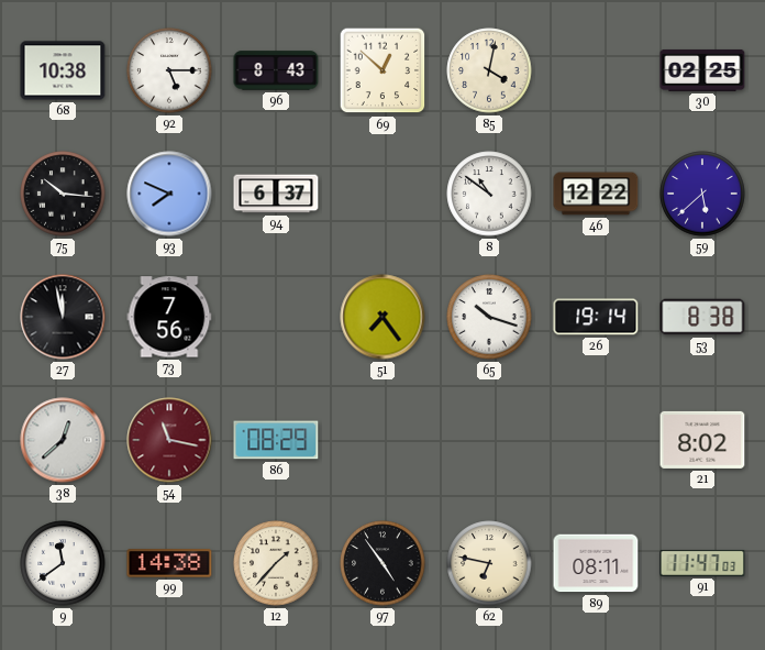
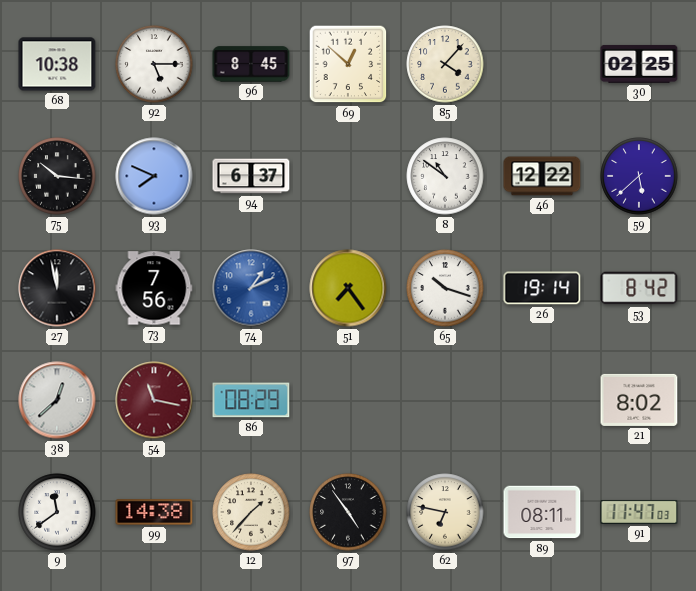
96: 8:43 -> 8:45
85: 4:02 -> 4:07
74: none -> 1:11
53: 8:38 -> 8:42
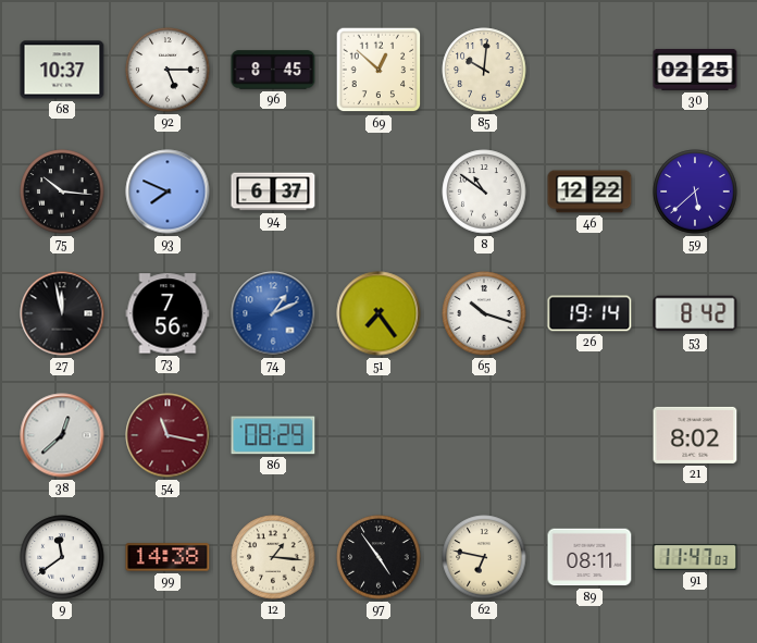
68: 10:38 -> 10:37
85: 4:07 -> 10:01
12: 1:37 -> 1:16
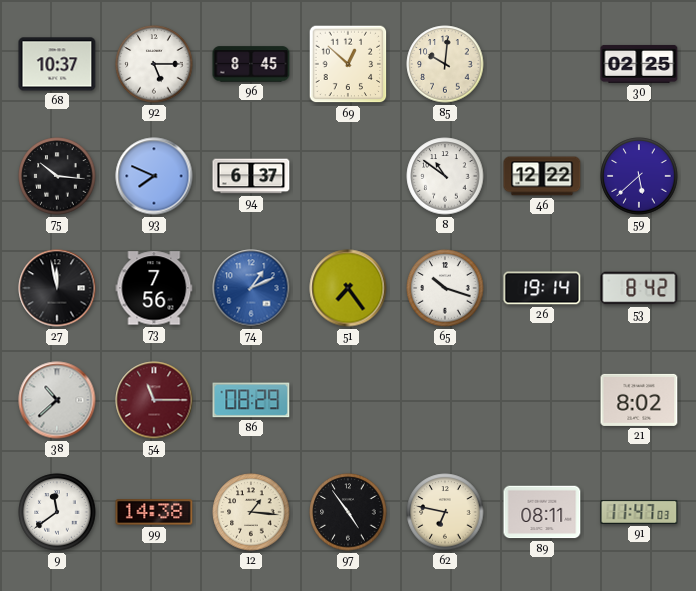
38: 12:38 -> 10:38
54: 11:17 -> 11:15
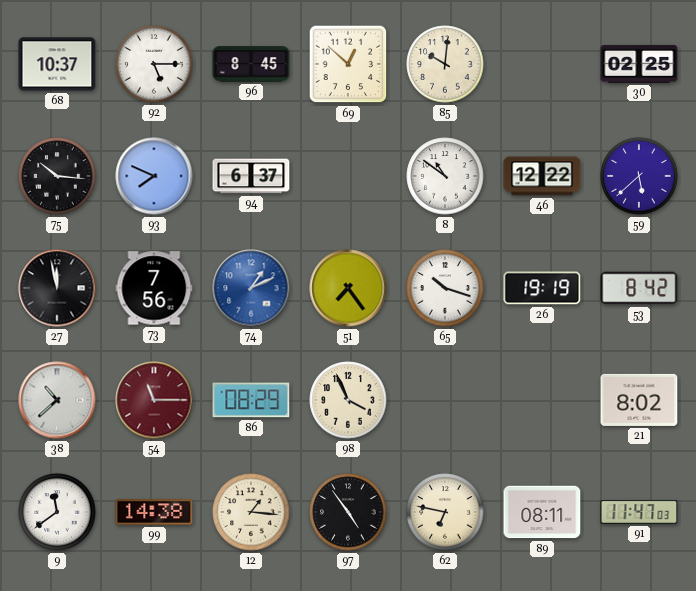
26: 19:14 -> 19:19
98: none -> 3:56
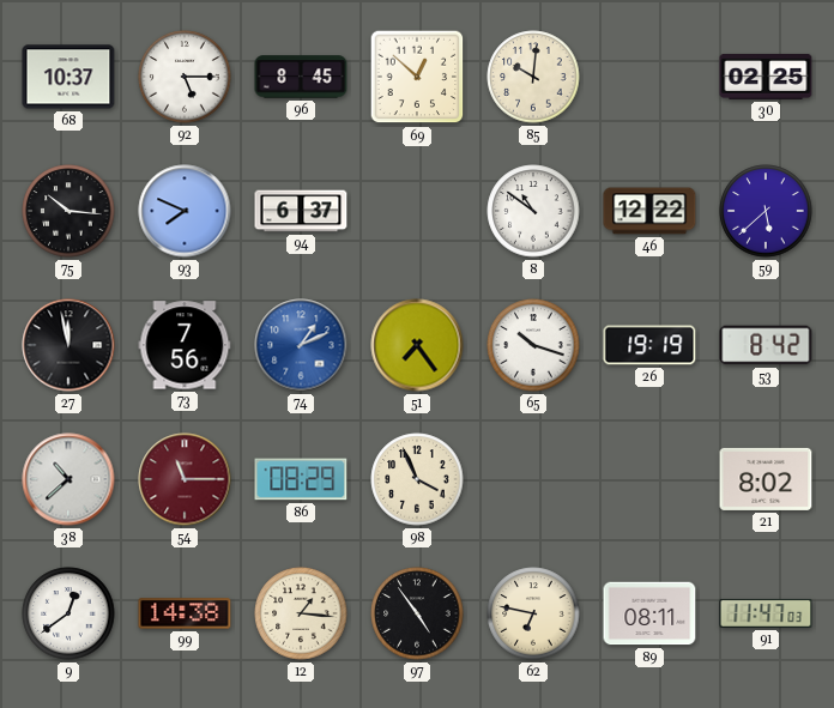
9: 11:39 -> 12:39
